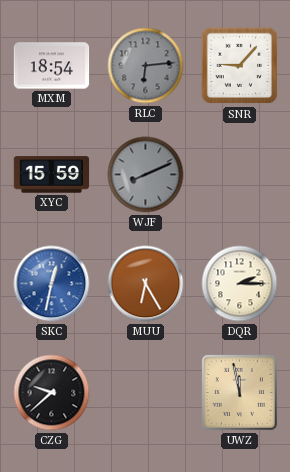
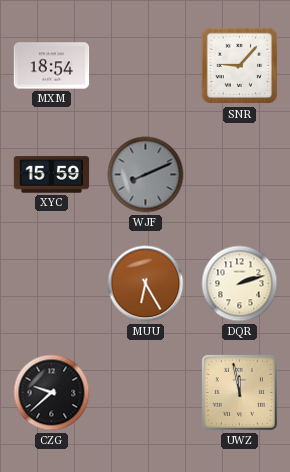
RLC: 6:14 -> none
SKC: 12:32 -> none
DQR: 2:15 -> 2:12
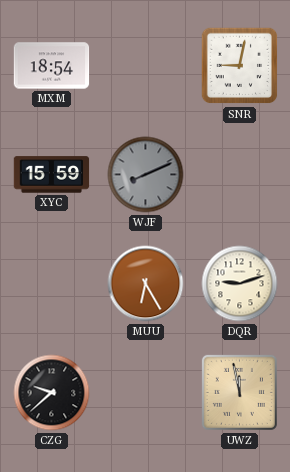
SNR: 9:07 -> 9:02
DQR: 2:12 -> 9:12
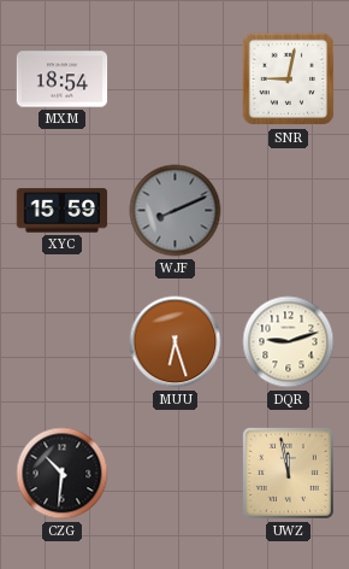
MUU: 6:25 -> 6:27
CZG: 9:38 -> 10:31
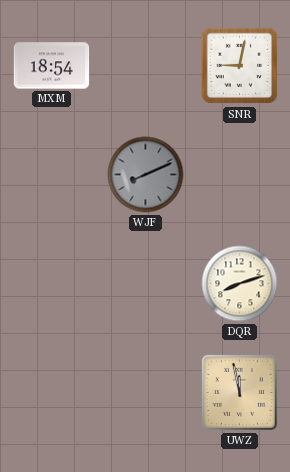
XYC: 15:59 -> none
MUU: 6:27 -> none
DQR: 9:12 -> 8:12
CZG: 10:31 -> none
